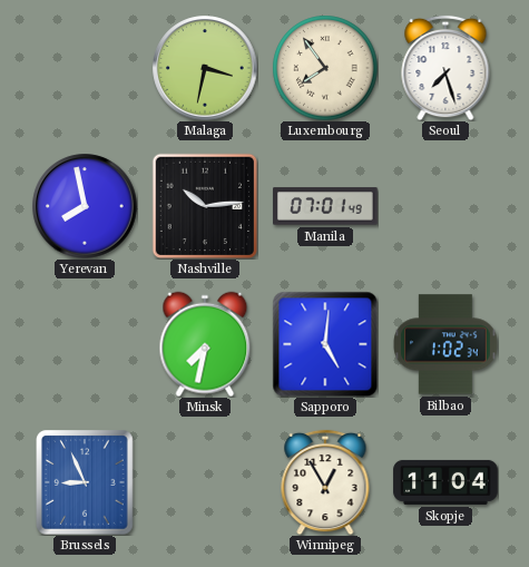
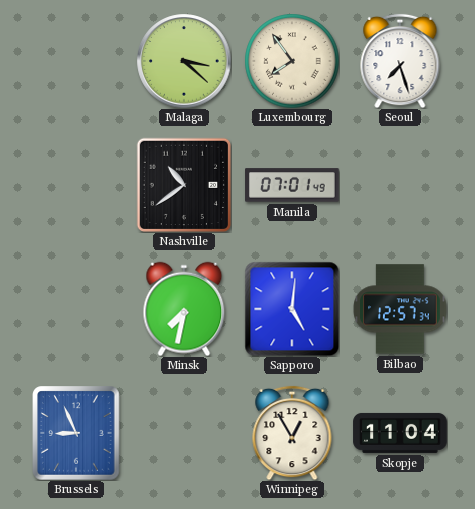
Malaga: 3:32 -> 3:22
Yerevan: 7:58 -> none
Nashville: 10:14 -> 10:39
Bilbao: 1:02 -> 12:57
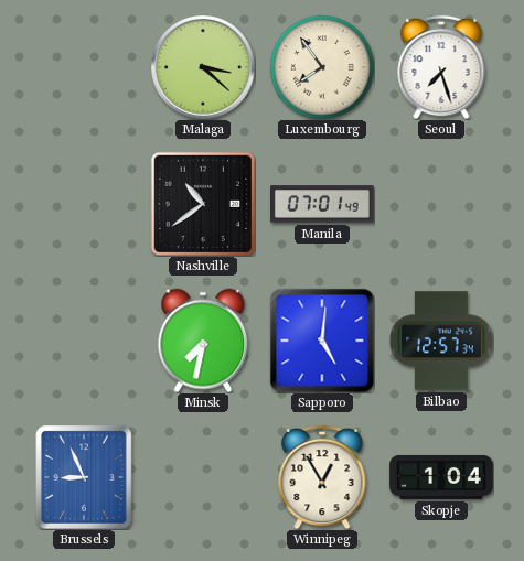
Skopje: 11:04 -> 1:04
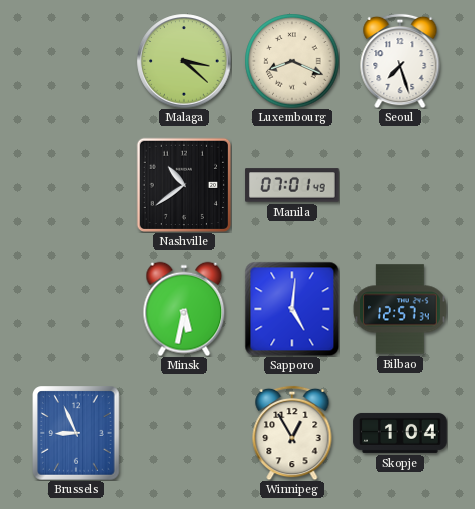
Luxembourg: 7:54 -> 8:19
Minsk: 7:32 -> 5:32
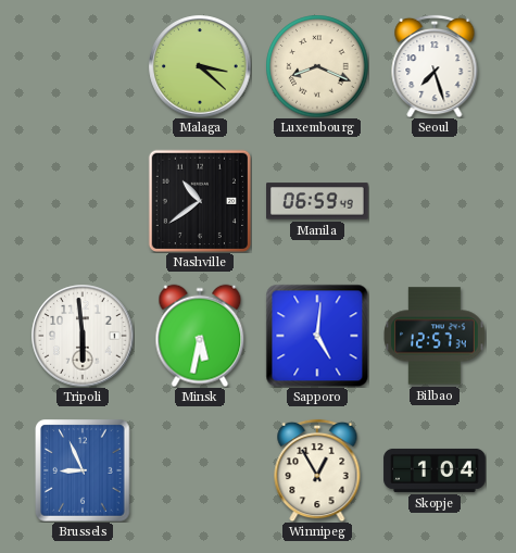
Manila: 07:01 -> 06:59
Tripoli: none -> 5:59
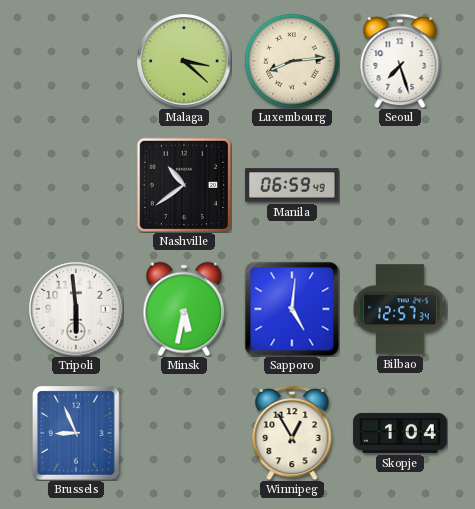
Luxembourg: 8:19 -> 8:14
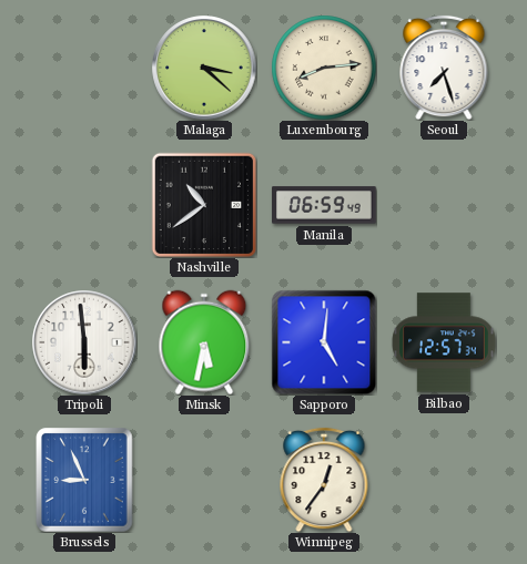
Winnipeg: 12:55 -> 12:36
Skopje: 1:04 -> none
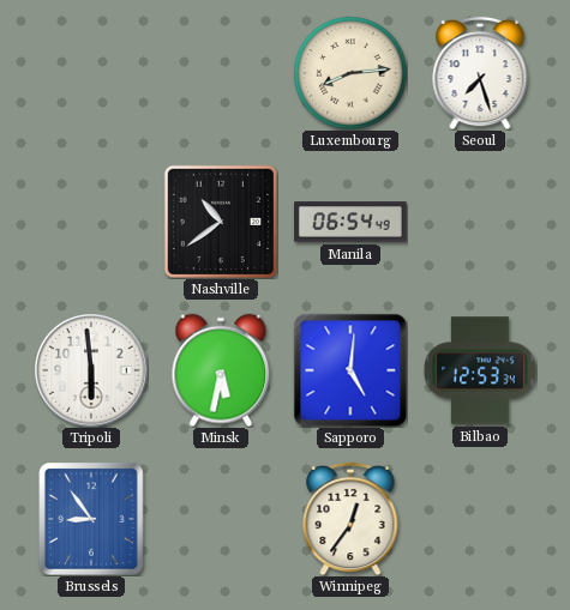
Malaga: 3:22 -> none
Manila: 06:59 -> 06:54
Bilbao: 12:57 -> 12:53
Brussels: 8:56 -> 8:54
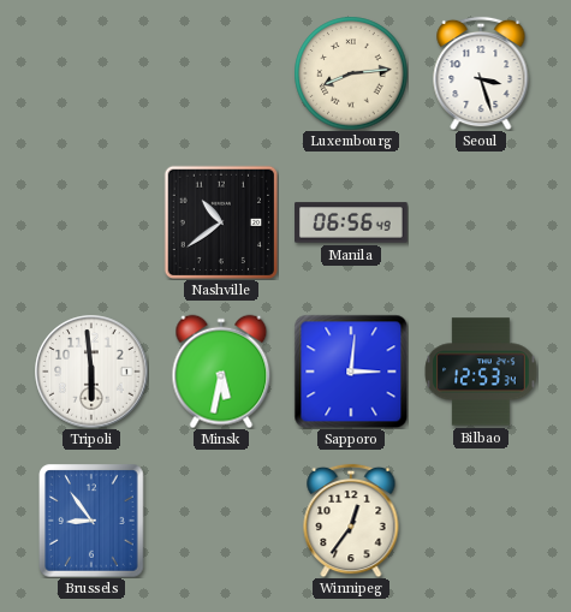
Seoul: 7:27 -> 3:27
Manila: 06:54 -> 06:56
Sapporo: 5:01 -> 3:01
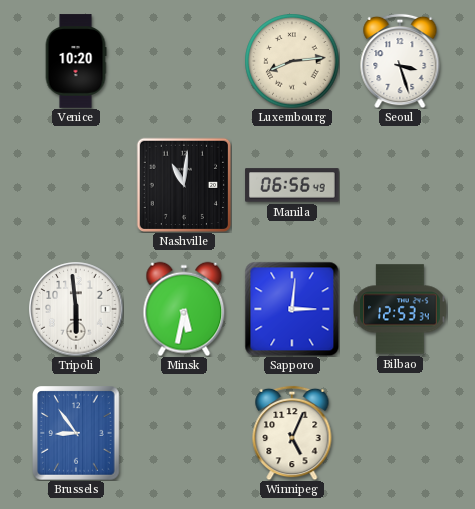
Venice: none -> 10:20
Nashville: 10:39 -> 11:01
Winnipeg: 12:36 -> 5:04
